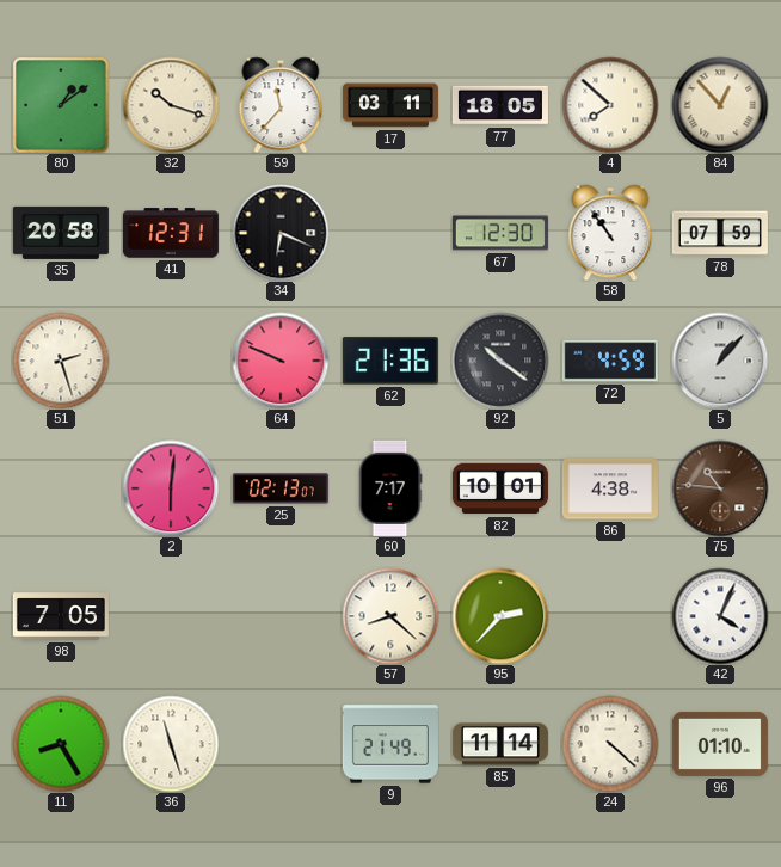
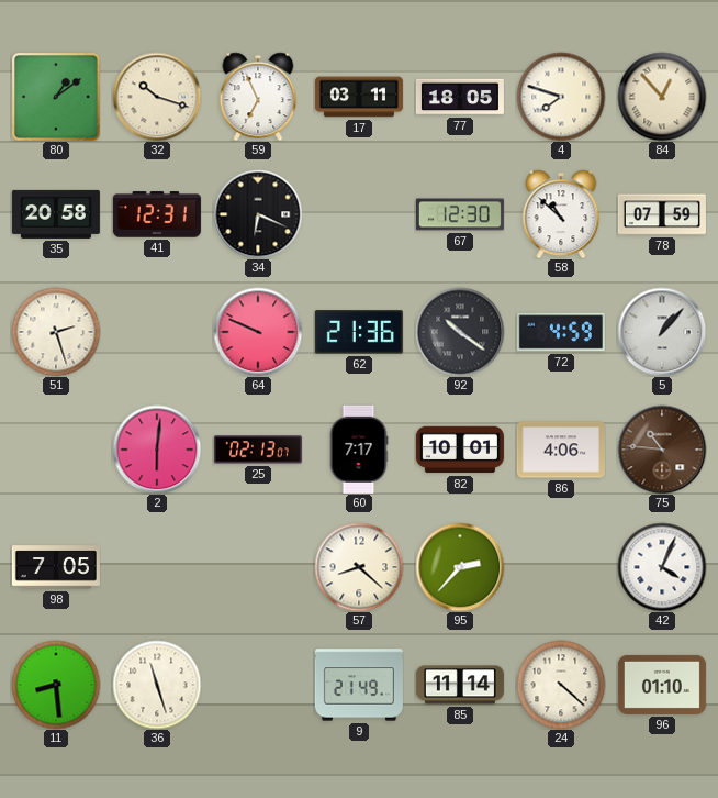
59: 11:37 -> 6:56
4: 7:52 -> 7:48
58: 10:54 -> 10:52
86: 4:38 -> 4:06
11: 8:25 -> 8:29
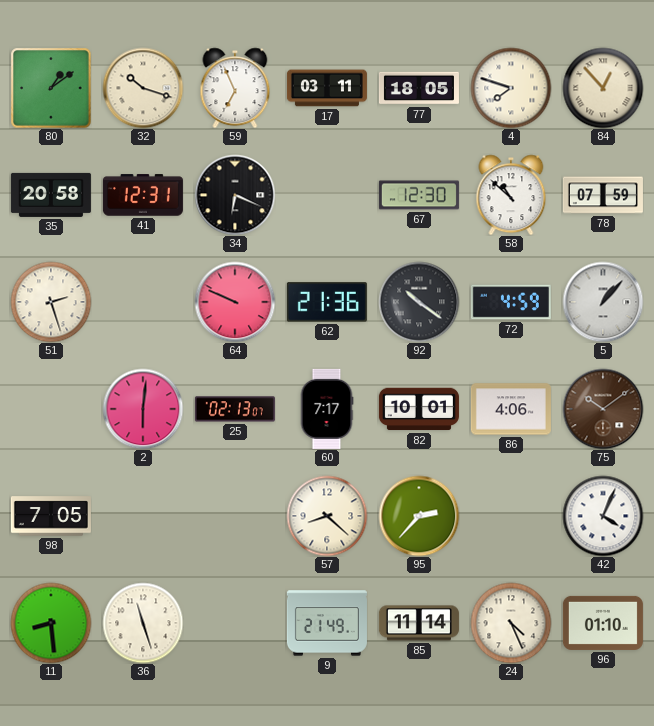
75: 10:46 -> 10:09
24: 4:22 -> 4:26
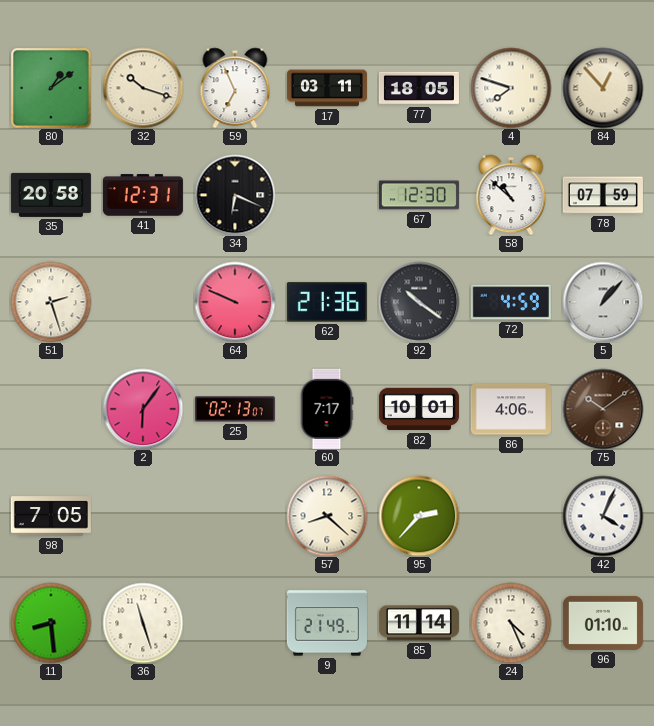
2: 6:01 -> 6:06
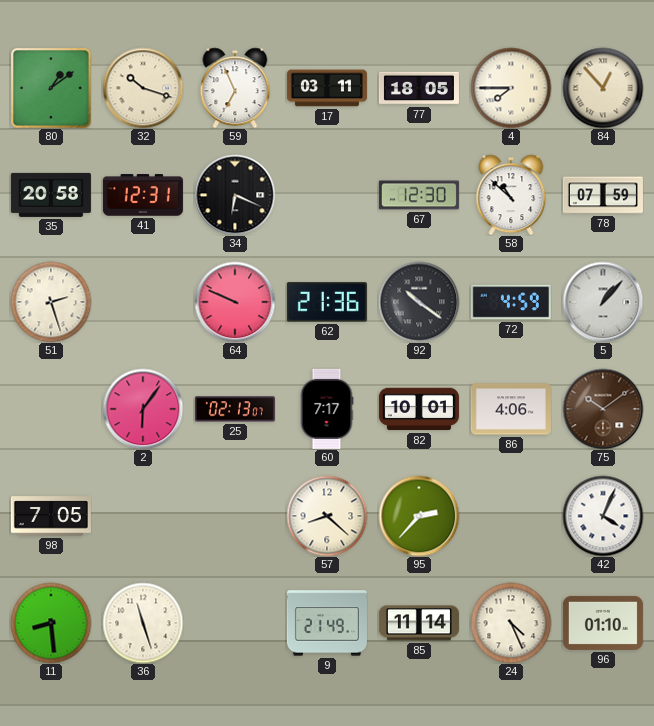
4: 7:48 -> 7:45
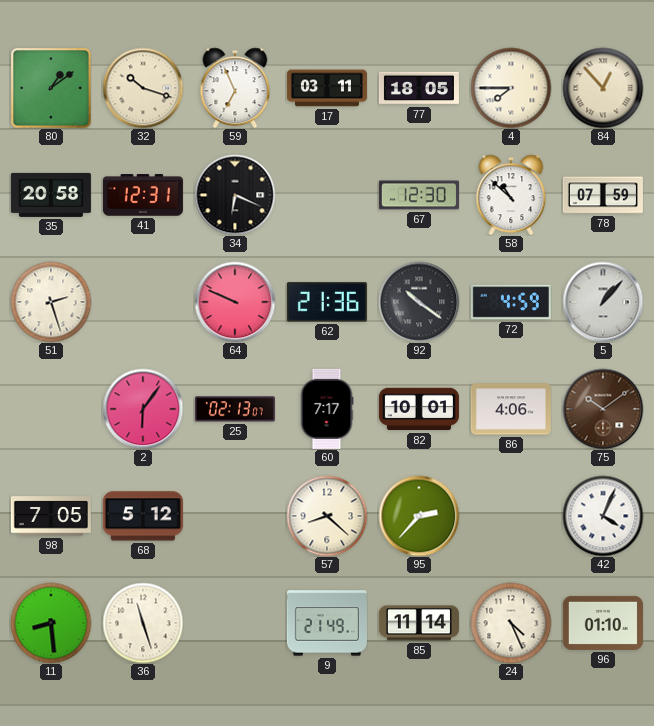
68: none -> 5:12
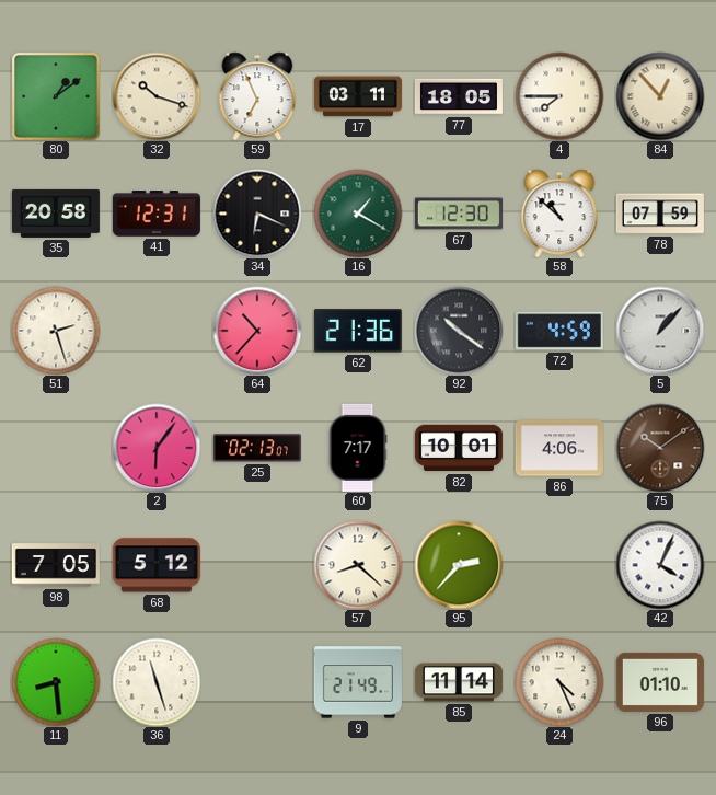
16: none -> 1:20
64: 9:49 -> 10:37
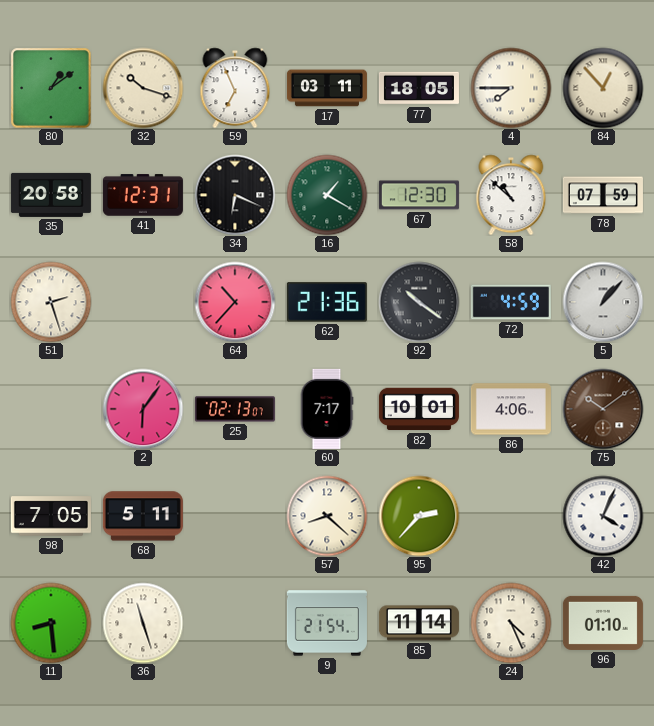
68: 5:12 -> 5:11
9: 21:49 -> 21:54
